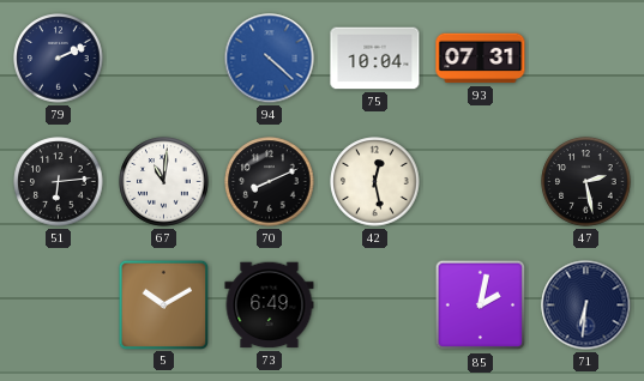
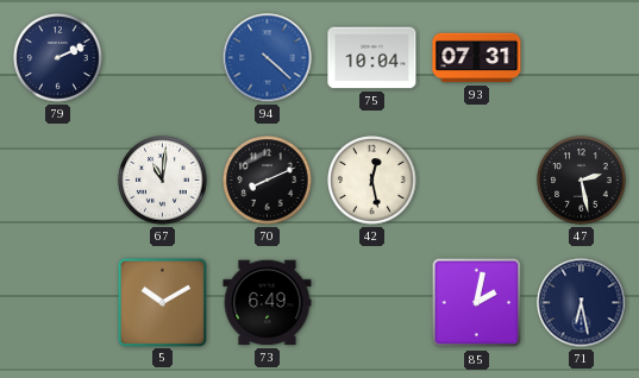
51: 6:14 -> none
71: 6:31 -> 6:28
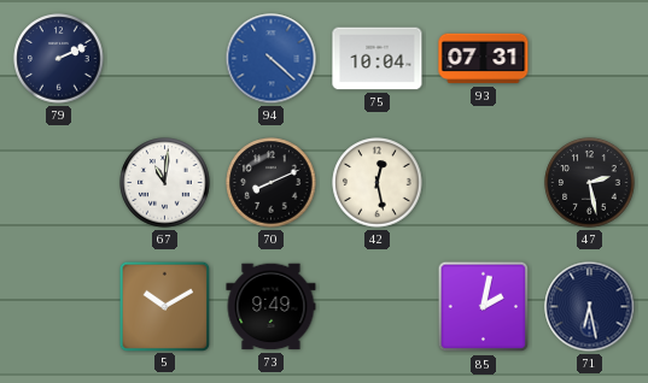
73: 6:49 -> 9:49
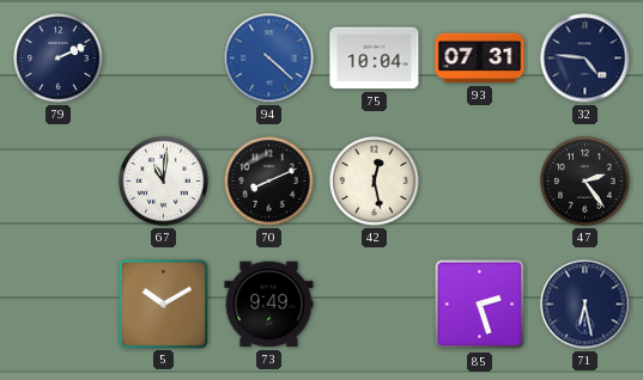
32: none -> 4:46
47: 2:28 -> 2:24
85: 2:02 -> 2:27
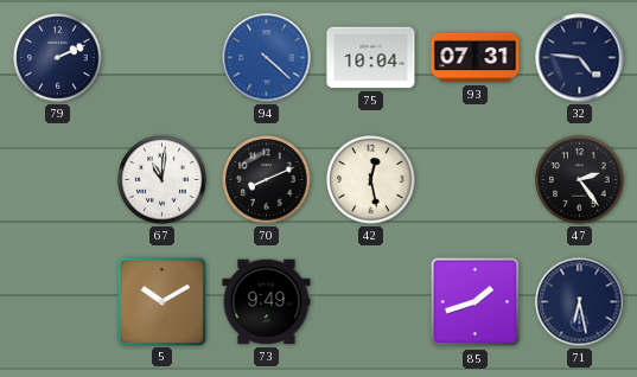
85: 2:27 -> 1:42
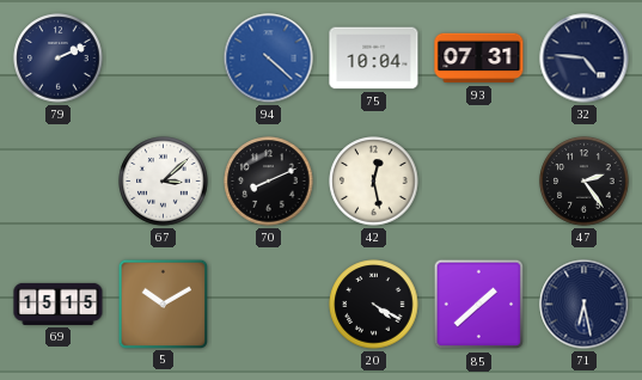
67: 11:01 -> 3:08
69: none -> 15:15
73: 9:49 -> none
20: none -> 4:20
85: 1:42 -> 1:38
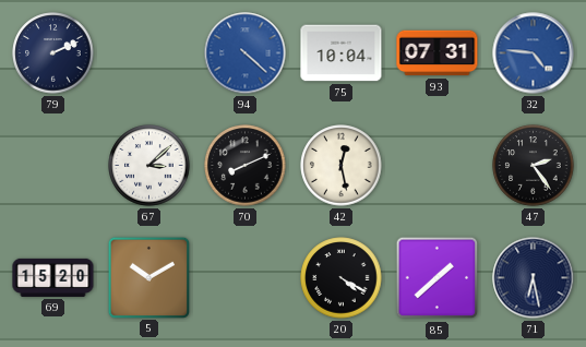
32 dial: navy -> blue
69: 15:15 -> 15:20
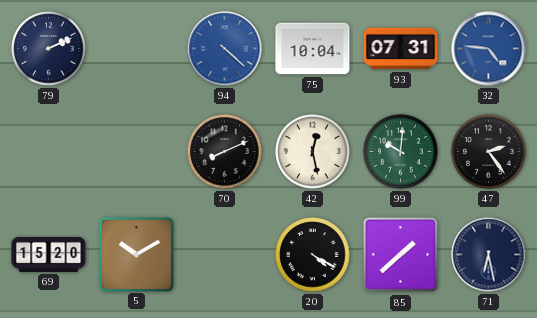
67: 3:08 -> none
99: none -> 10:01
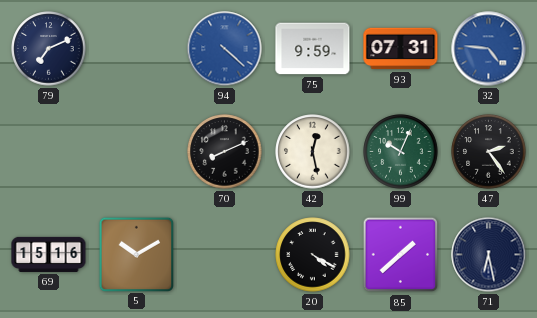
79: 2:11 -> 7:11
75: 10:04 -> 9:59
99: 10:01 -> 10:04
69: 15:20 -> 15:16
